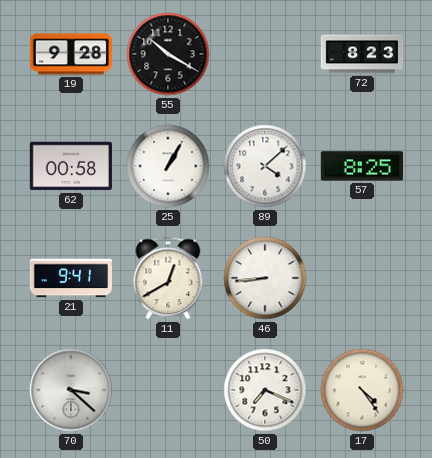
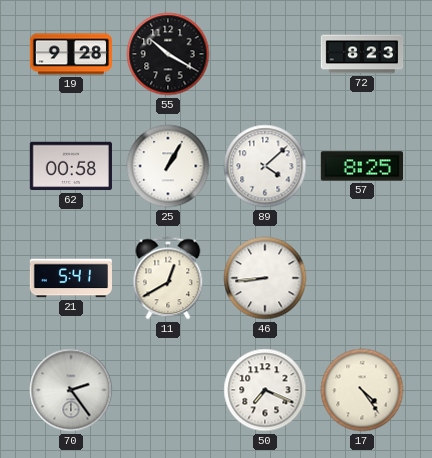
21: 9:41 -> 5:41
70: 3:22 -> 2:24
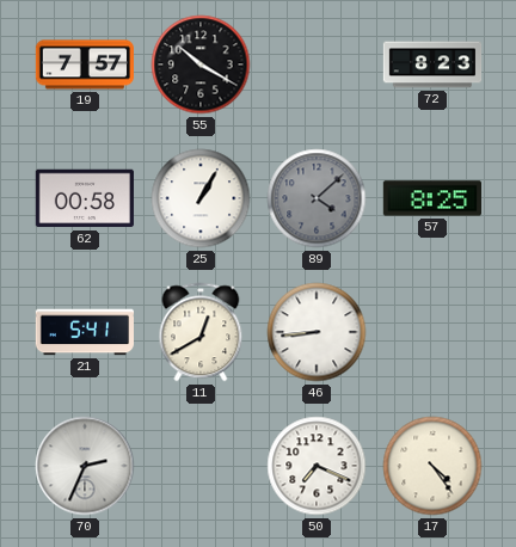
19: 9:28 -> 7:57
89 dial: white -> grey
70: 2:24 -> 2:34
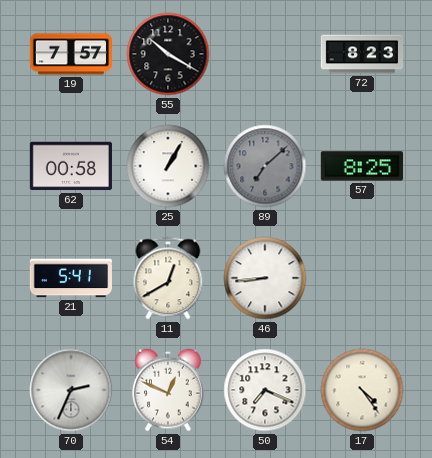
89: 4:08 -> 7:08
54: none -> 12:49
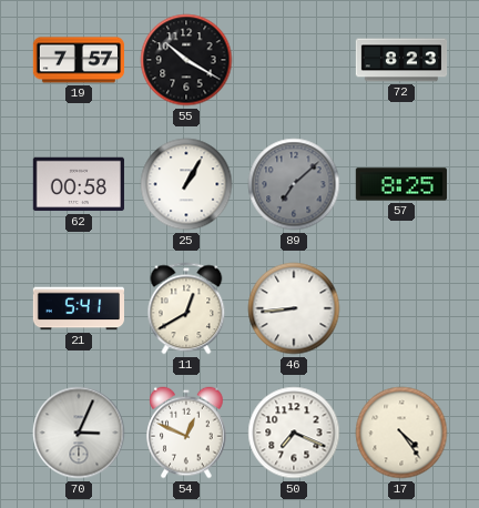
70: 2:34 -> 3:04
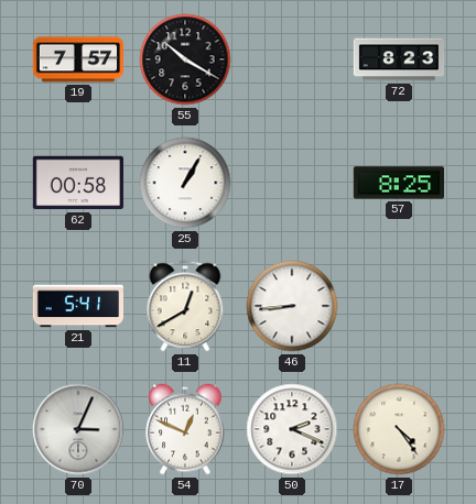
89: 7:08 -> none
50: 7:19 -> 2:19
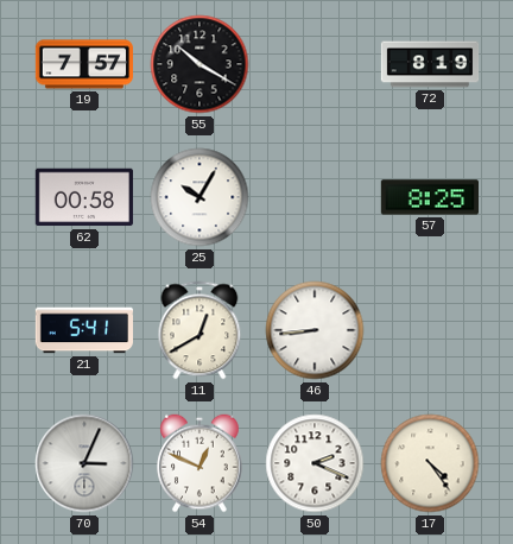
72: 8:23 -> 8:19
25: 1:05 -> 10:05
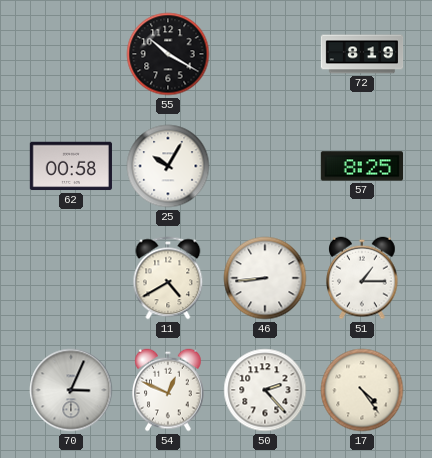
19: 7:57 -> none
21: 5:41 -> none
11: 12:40 -> 4:40
51: none -> 1:15
50: 2:19 -> 2:23
